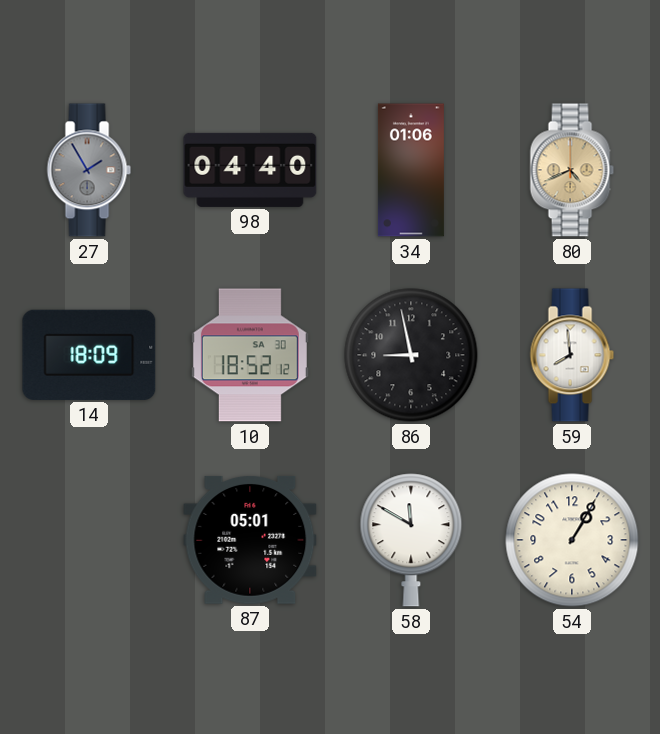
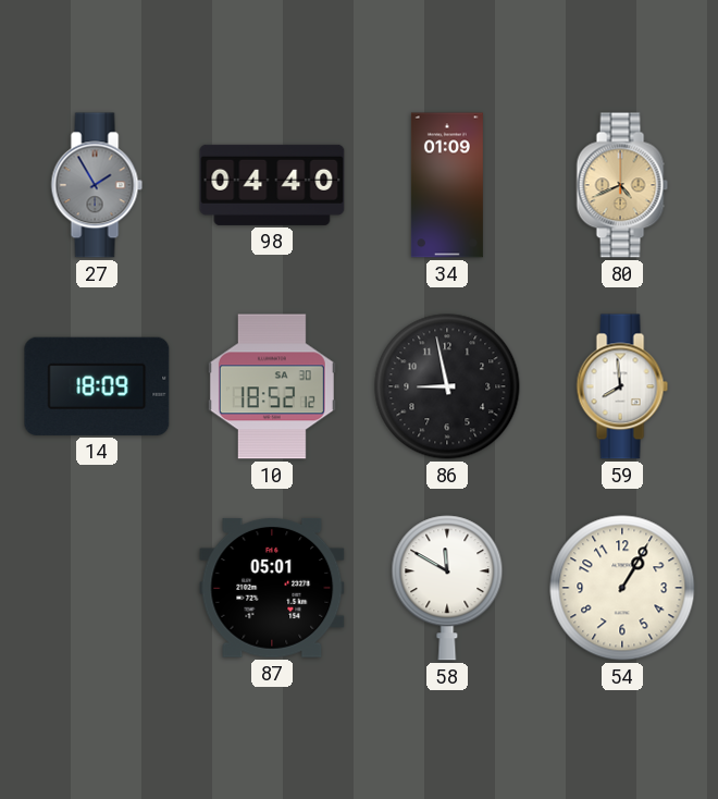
34: 01:06 -> 01:09
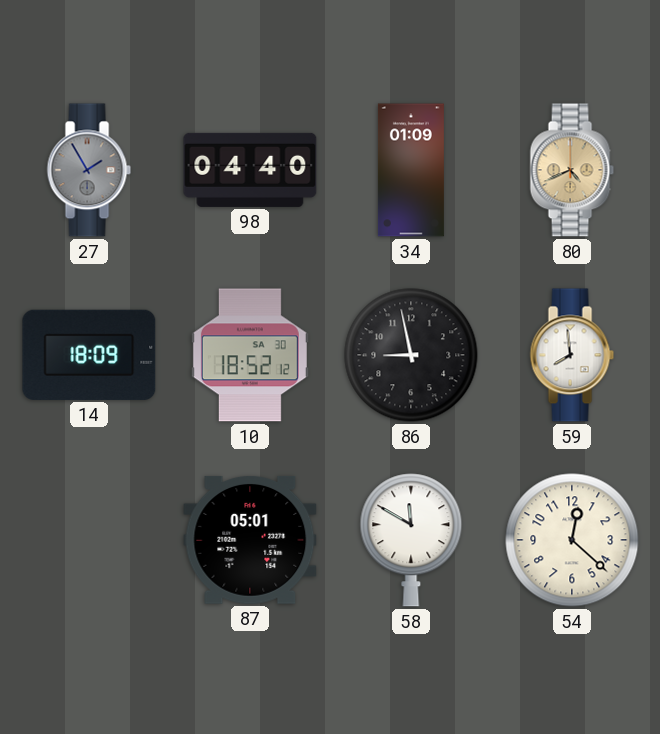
54: 1:05 -> 12:22
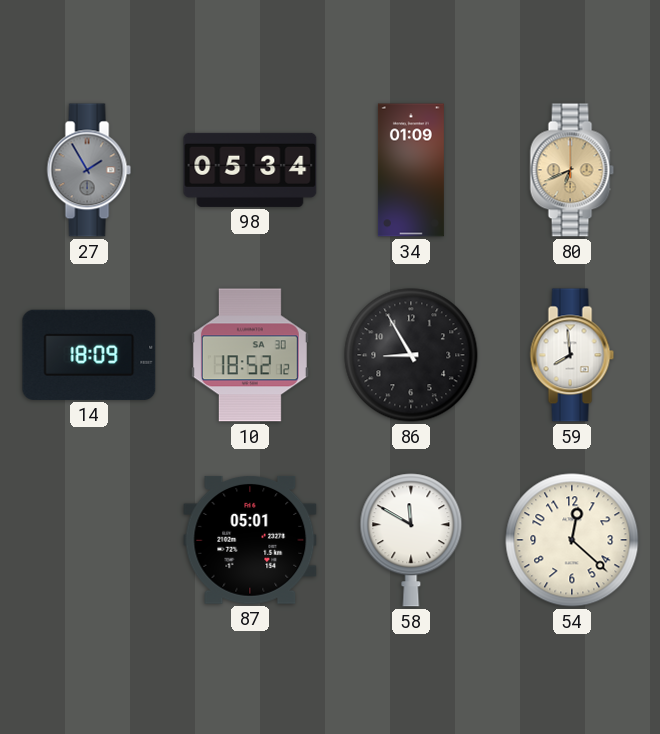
98: 04:40 -> 05:34
80: 4:41 -> 6:41
86: 8:58 -> 8:55
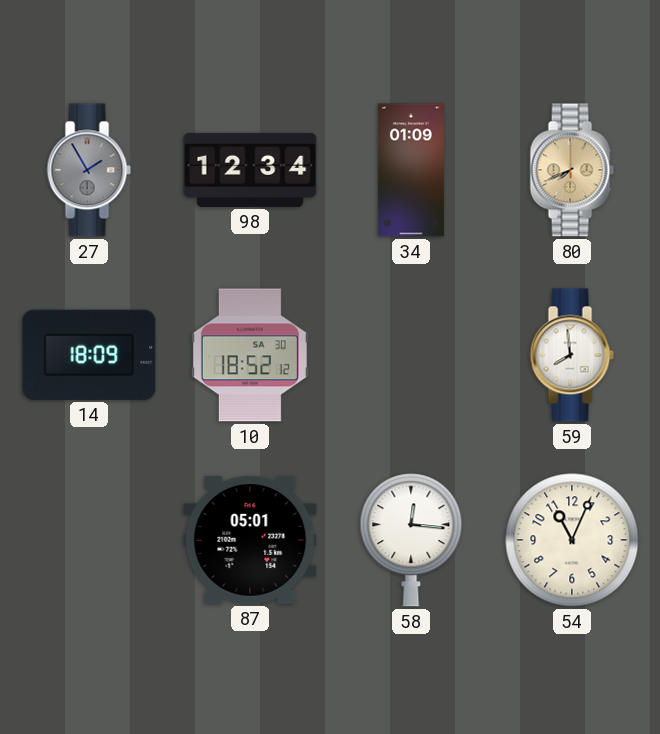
98: 05:34 -> 12:34
80: 6:41 -> 7:41
86: 8:55 -> none
58: 11:50 -> 12:16
54: 12:22 -> 11:04
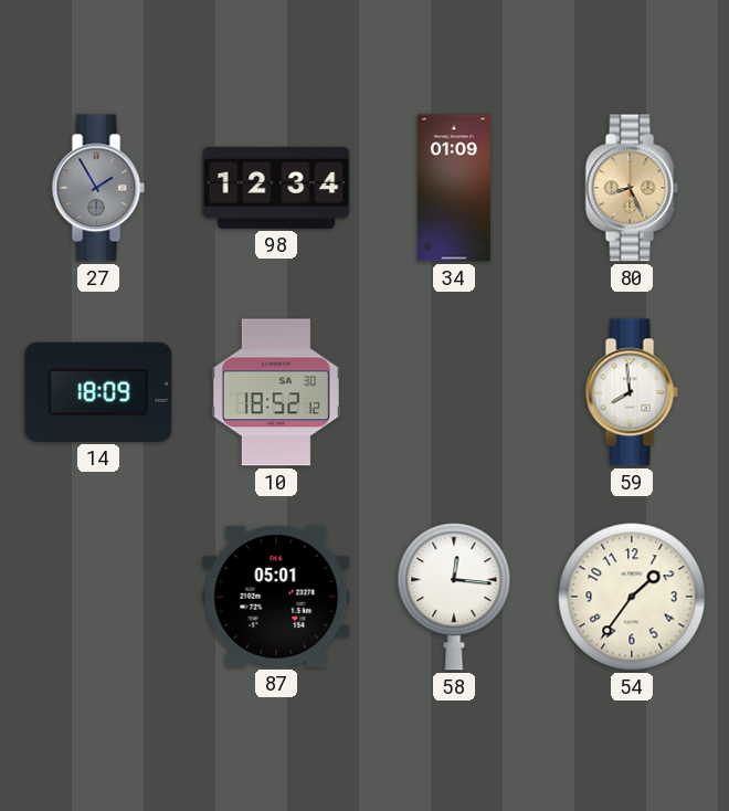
80: 7:41 -> 8:26
54: 11:04 -> 1:36
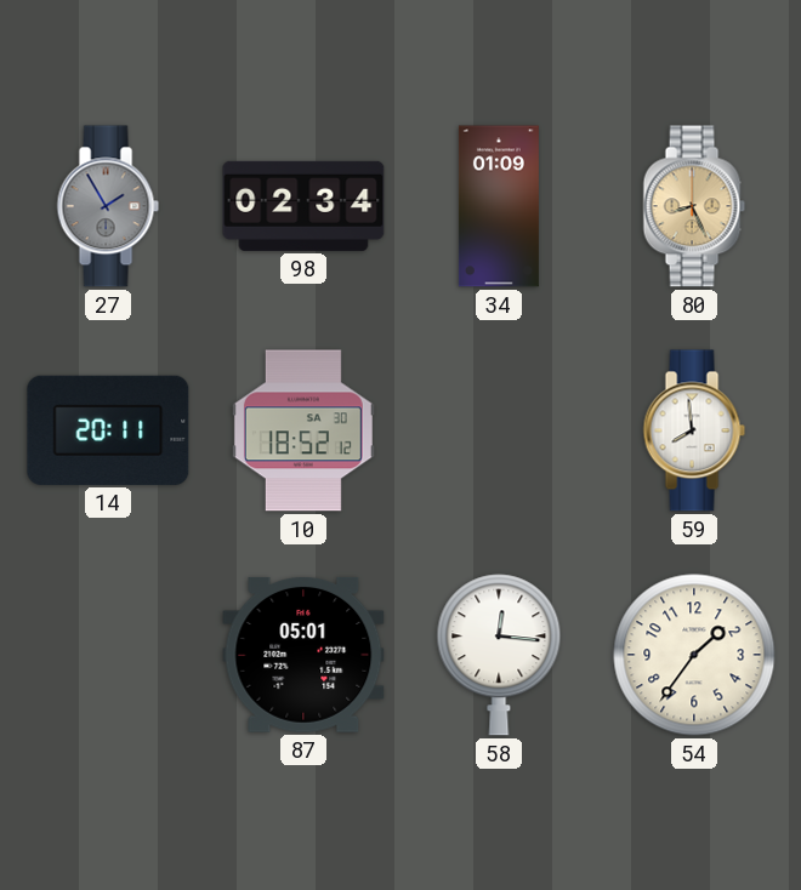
98: 12:34 -> 02:34
14: 18:09 -> 20:11
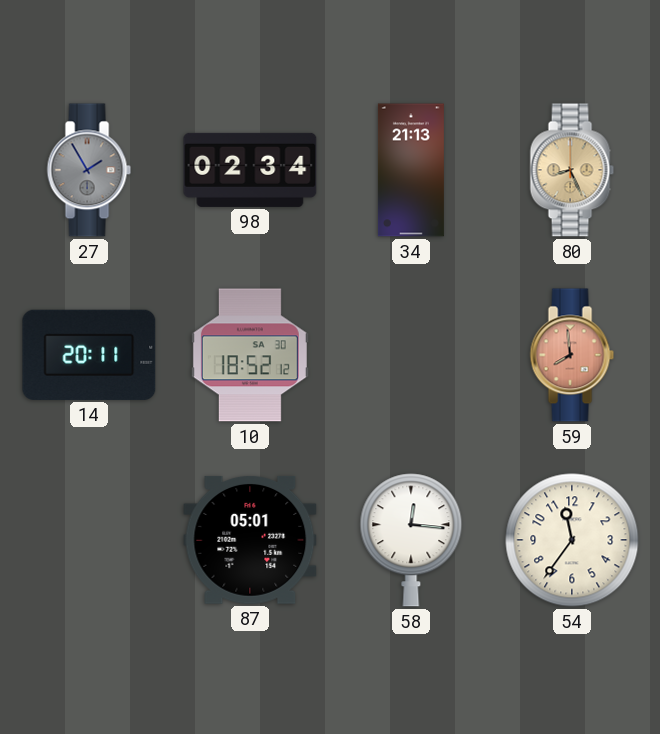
34: 01:09 -> 21:13
59 dial: white -> salmon
54: 1:36 -> 11:36
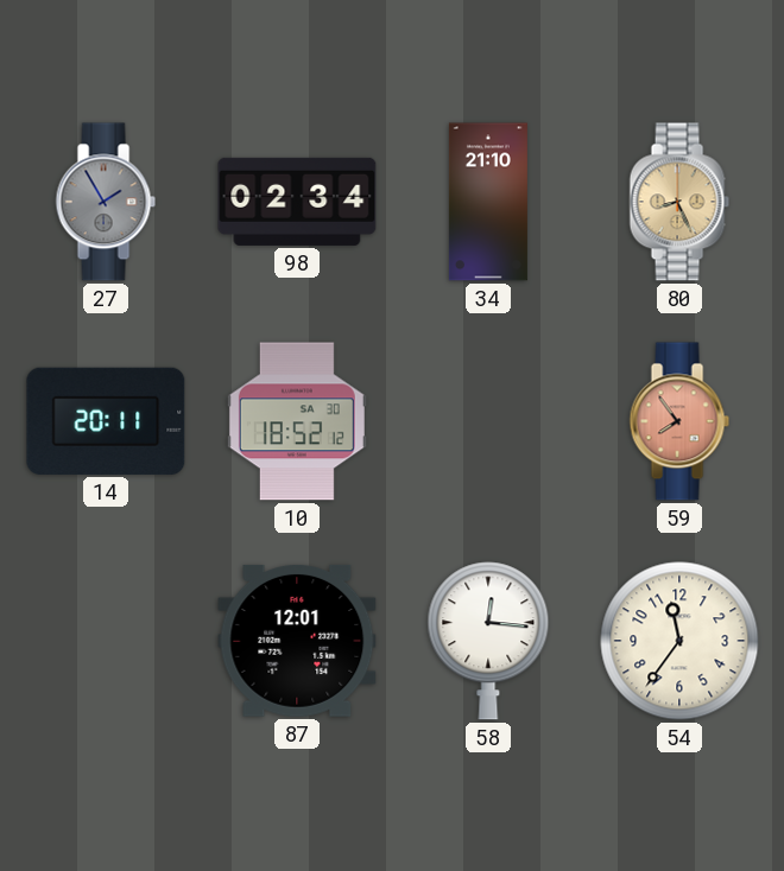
34: 21:13 -> 21:10
59: 7:59 -> 7:54
87: 05:01 -> 12:01
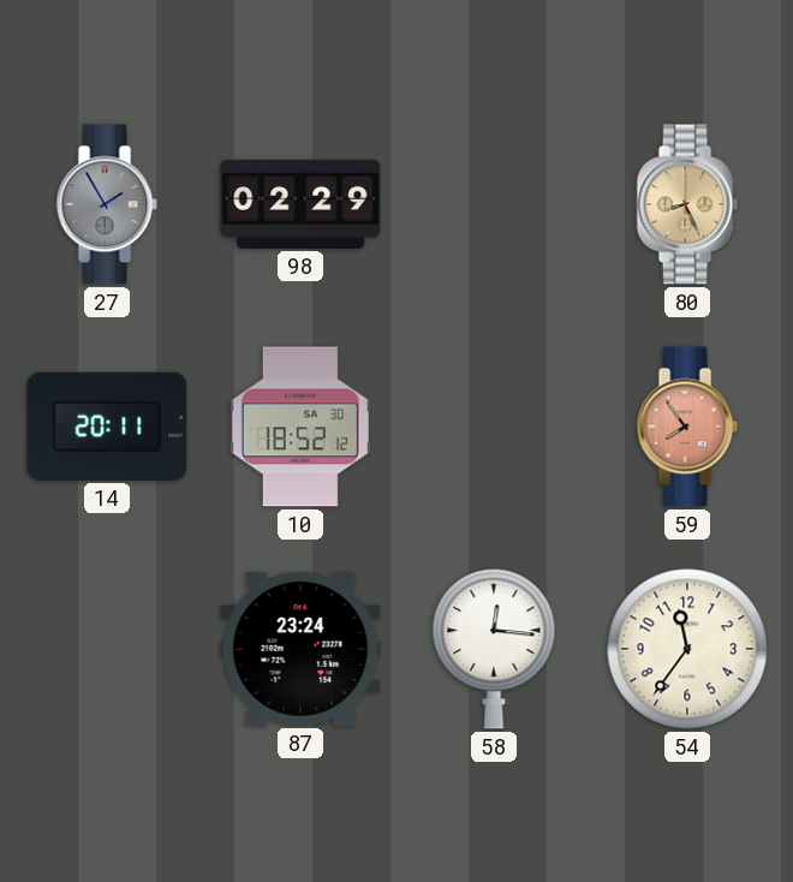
98: 02:34 -> 02:29
34: 21:10 -> none
87: 12:01 -> 23:24
